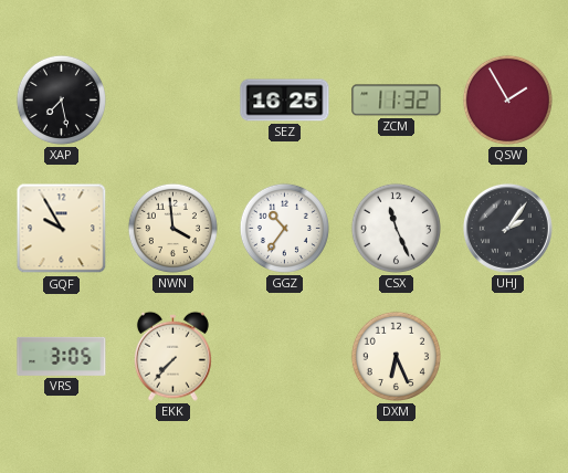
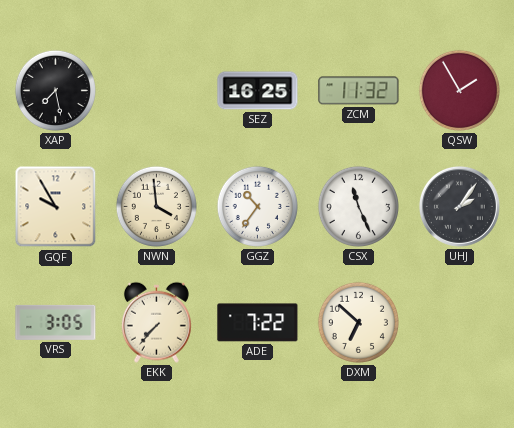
ADE: none -> 7:22
DXM: 6:26 -> 6:52
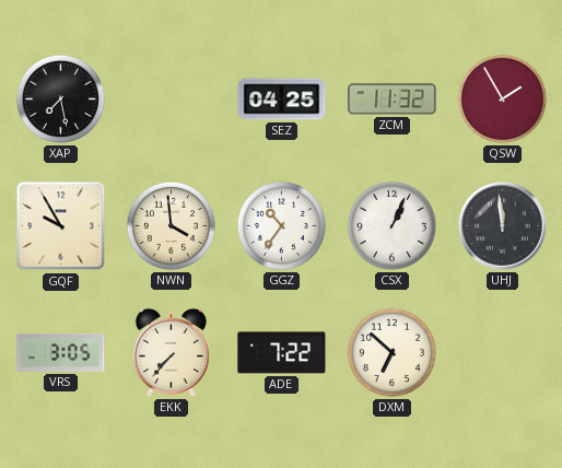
SEZ: 16:25 -> 04:25
CSX: 11:26 -> 1:04
UHJ: 2:06 -> 11:59
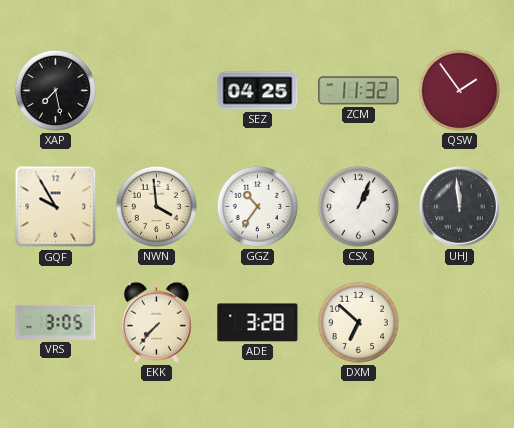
QSW: 1:55 -> 1:54
ADE: 7:22 -> 3:28
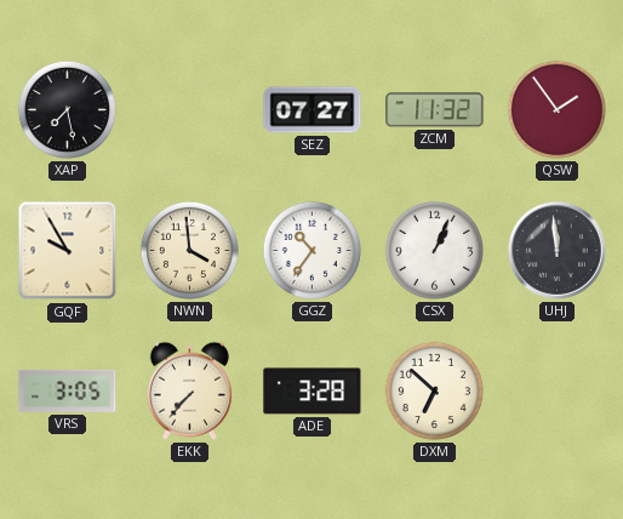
SEZ: 04:25 -> 07:27
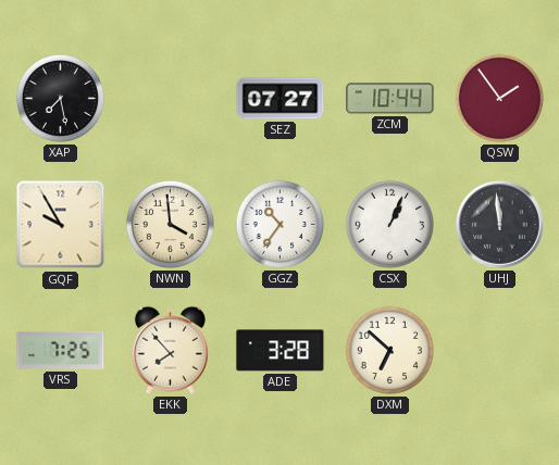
ZCM: 11:32 -> 10:44
VRS: 3:05 -> 7:25
EKK: 7:37 -> 7:53
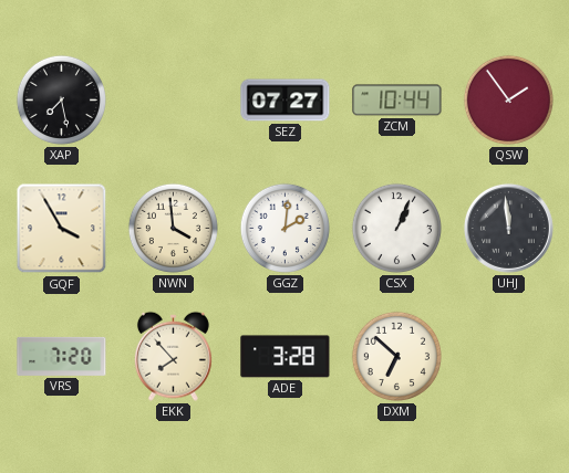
GQF: 9:55 -> 3:55
GGZ: 10:36 -> 2:01
VRS: 7:25 -> 7:20
